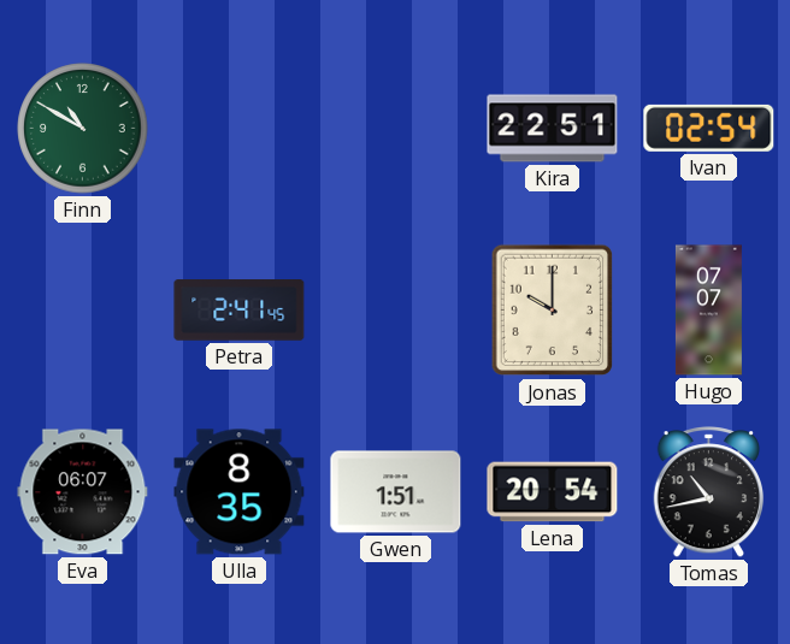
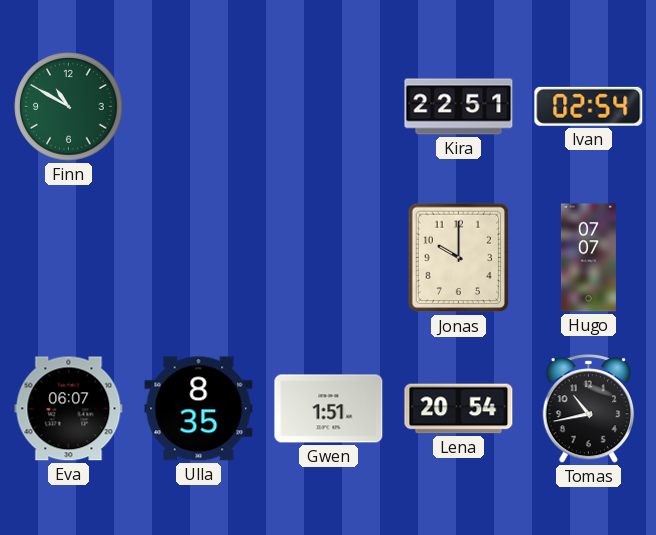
Petra: 2:41 -> none
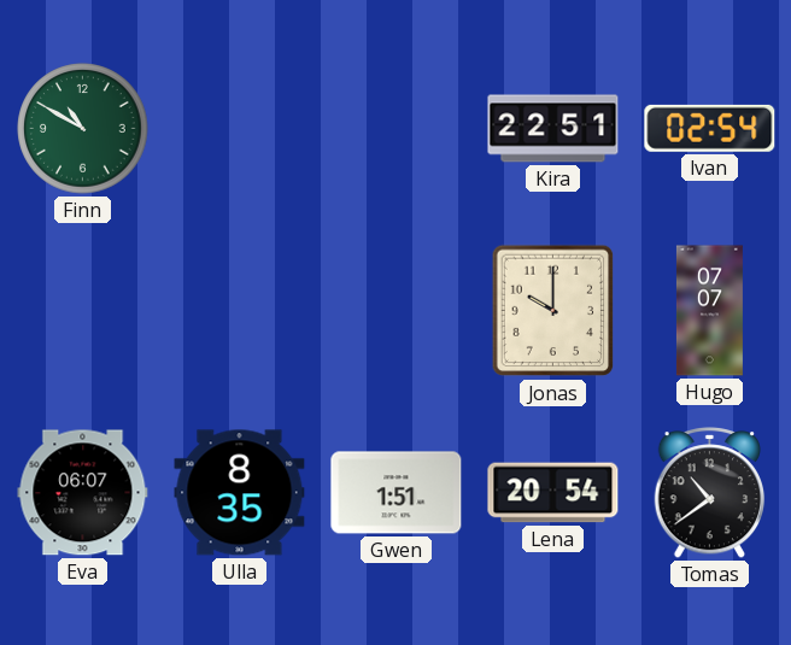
Tomas: 10:43 -> 10:39
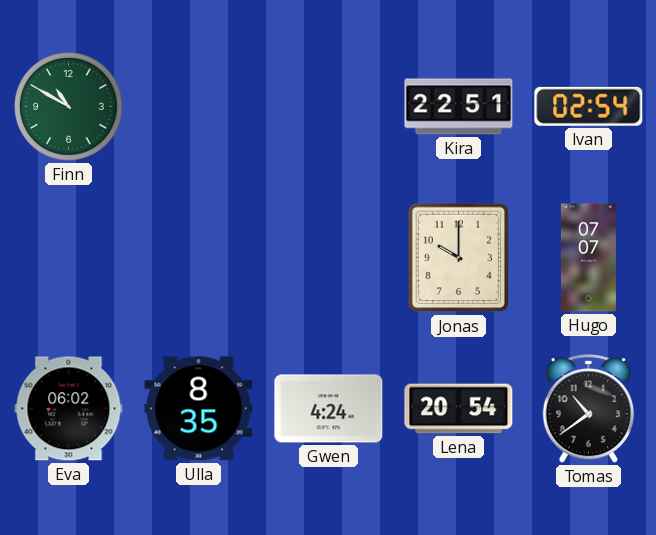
Eva: 06:07 -> 06:02
Gwen: 1:51 -> 4:24
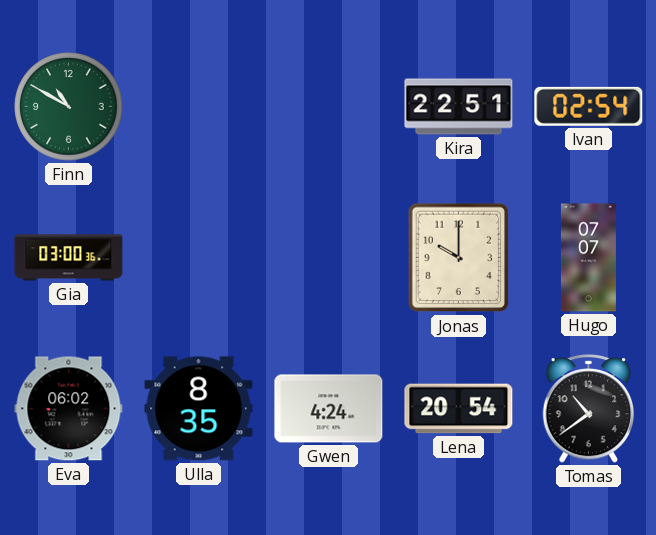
Gia: none -> 03:00
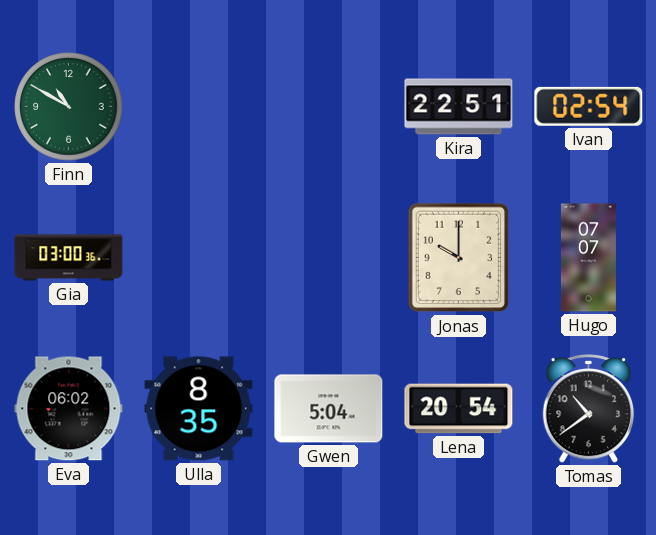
Gwen: 4:24 -> 5:04
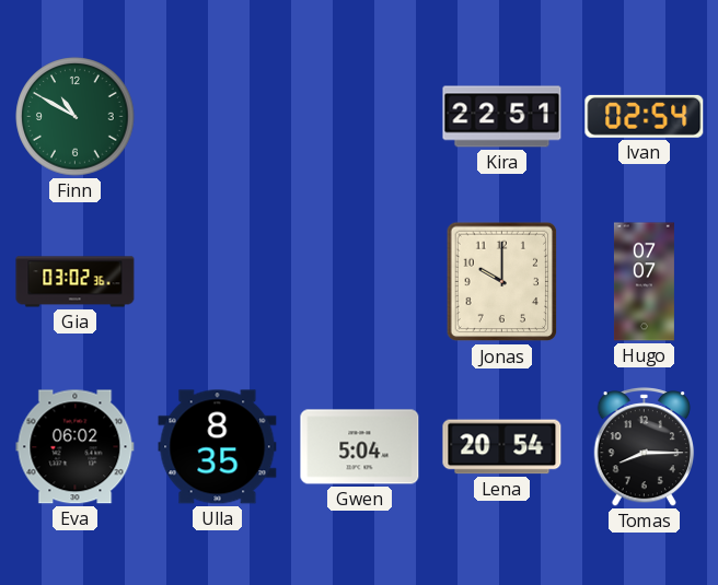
Gia: 03:00 -> 03:02
Tomas: 10:39 -> 8:15
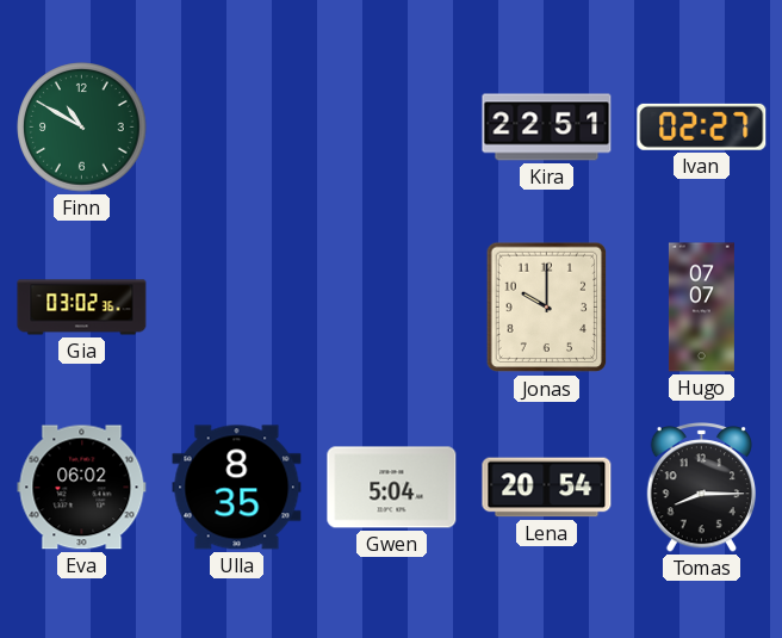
Ivan: 02:54 -> 02:27
